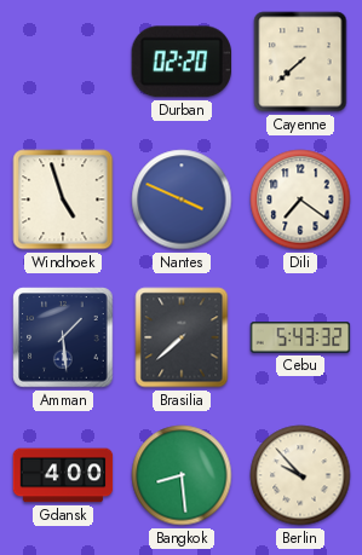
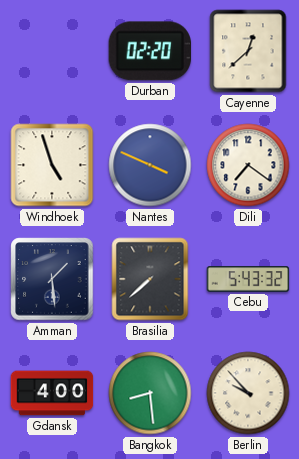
Cayenne: 7:38 -> 12:38
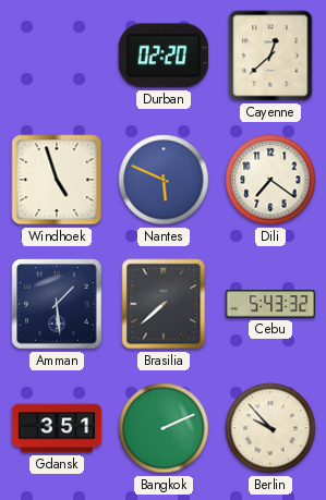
Nantes: 3:49 -> 5:49
Gdansk: 4:00 -> 3:51
Bangkok: 8:29 -> 2:11
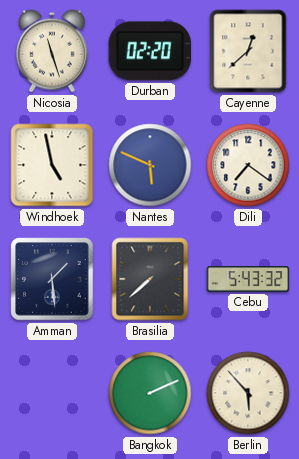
Nicosia: none -> 11:27
Windhoek: 4:57 -> 4:58
Gdansk: 3:51 -> none
Berlin: 9:53 -> 5:53
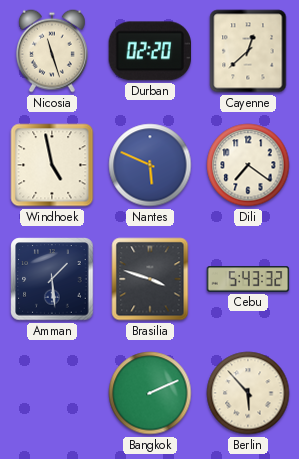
Brasilia: 7:38 -> 3:48
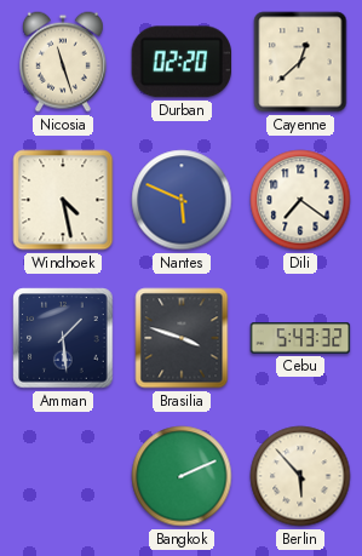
Windhoek: 4:58 -> 4:28
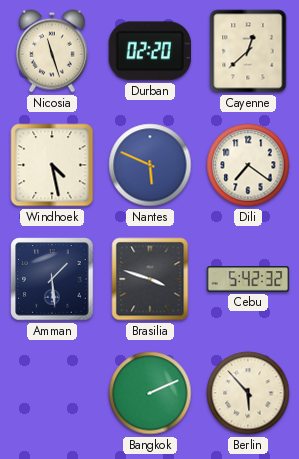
Cebu: 5:43 -> 5:42
